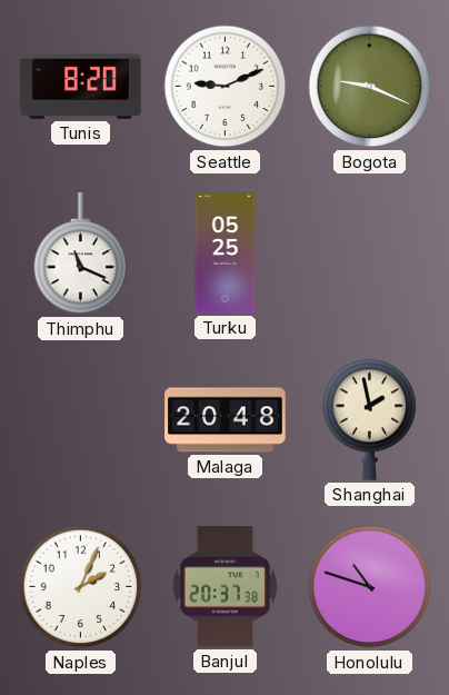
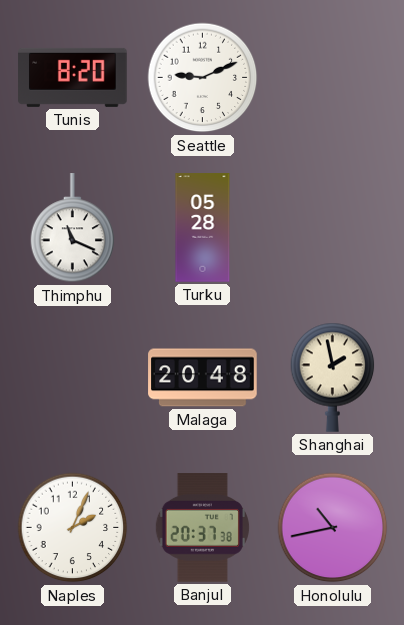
Bogota: 9:19 -> none
Turku: 05:25 -> 05:28
Honolulu: 10:48 -> 10:43
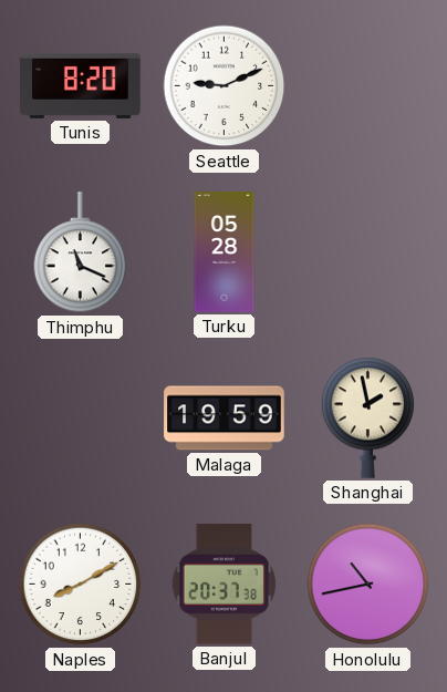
Malaga: 20:48 -> 19:59
Naples: 2:04 -> 8:10
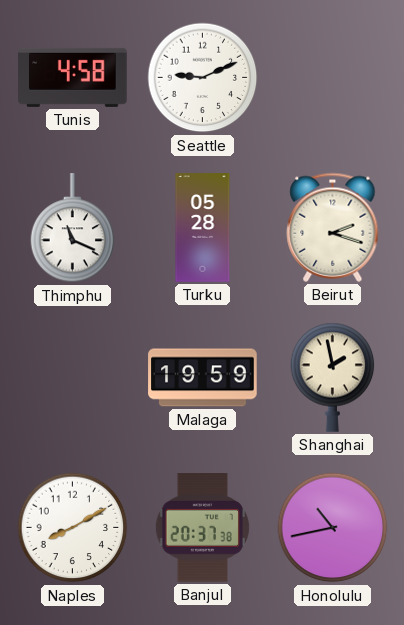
Tunis: 8:20 -> 4:58
Beirut: none -> 2:18
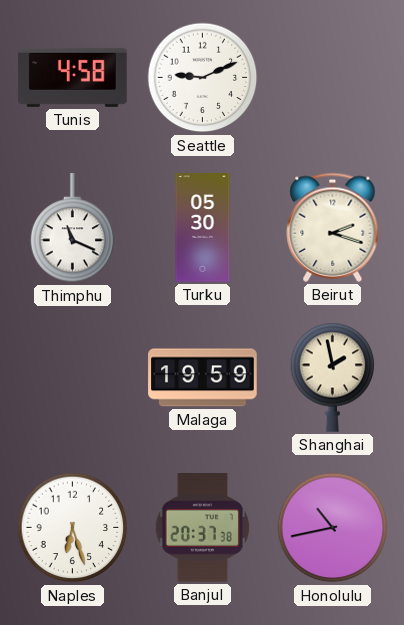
Turku: 05:28 -> 05:30
Naples: 8:10 -> 6:27
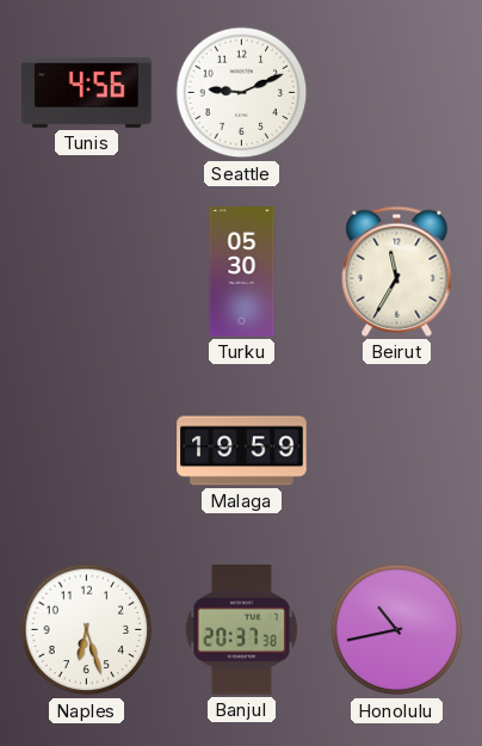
Tunis: 4:58 -> 4:56
Thimphu: 11:19 -> none
Beirut: 2:18 -> 11:35
Shanghai: 1:58 -> none
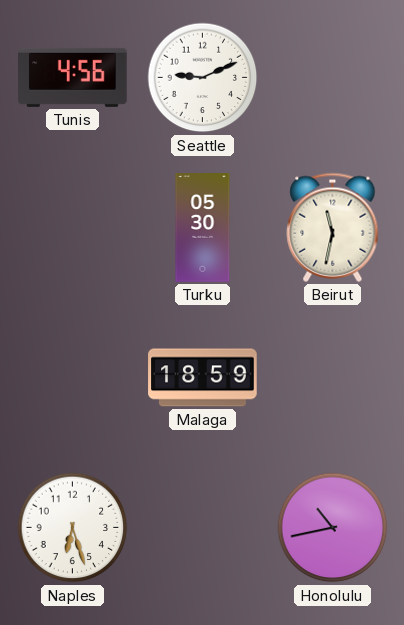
Beirut: 11:35 -> 11:32
Malaga: 19:59 -> 18:59
Banjul: 20:37 -> none
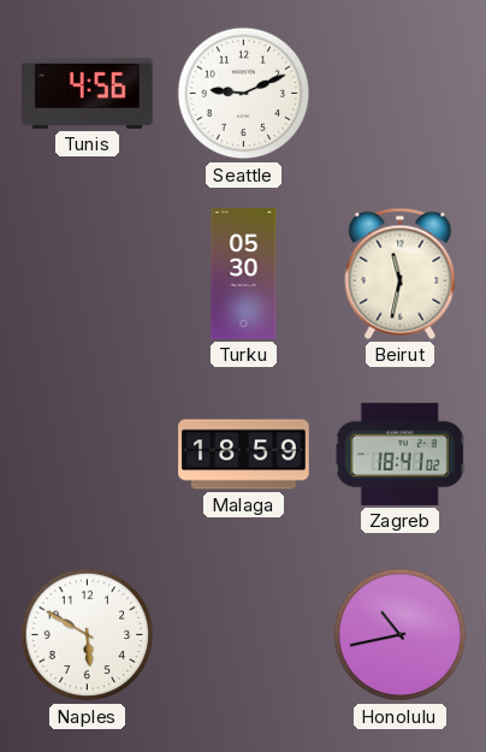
Zagreb: none -> 18:41
Naples: 6:27 -> 5:50
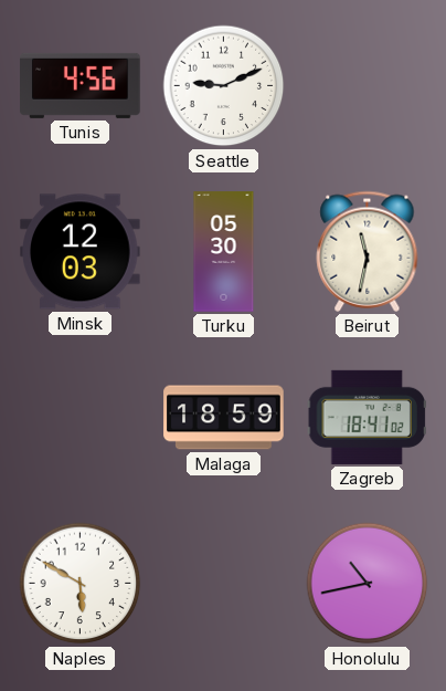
Minsk: none -> 12:03
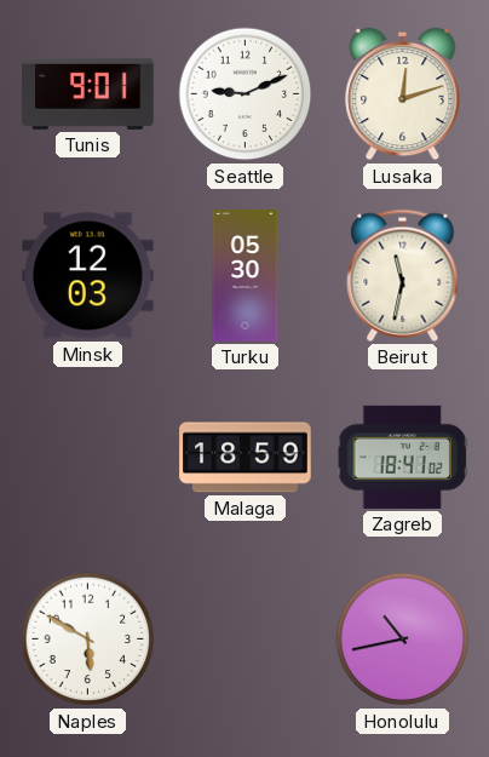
Tunis: 4:56 -> 9:01
Lusaka: none -> 12:12
